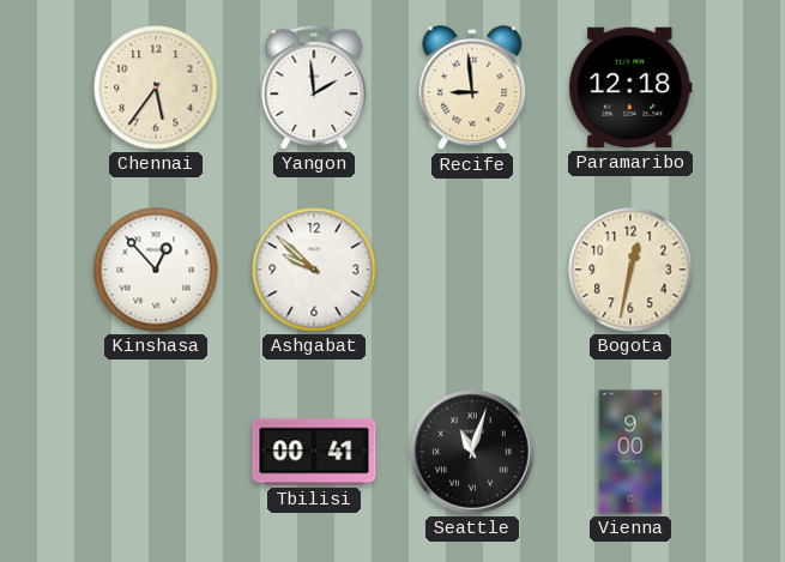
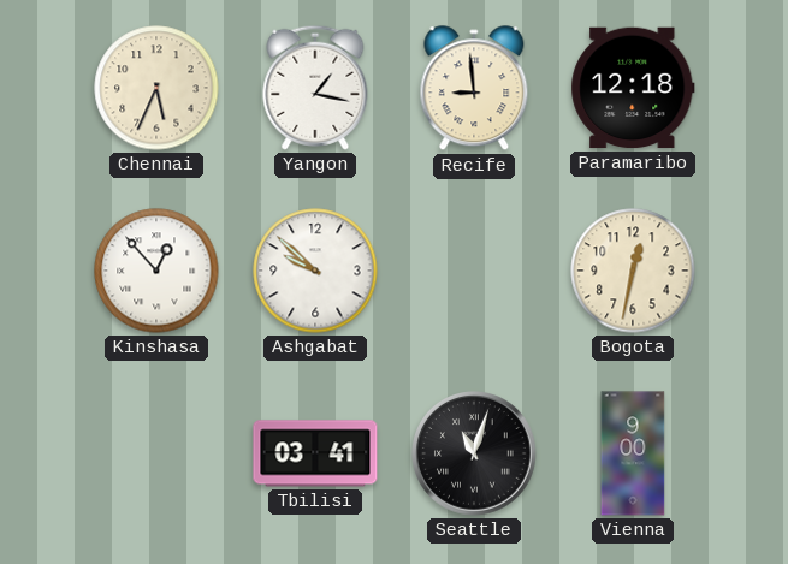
Chennai: 5:36 -> 5:34
Yangon: 1:59 -> 1:17
Tbilisi: 00:41 -> 03:41
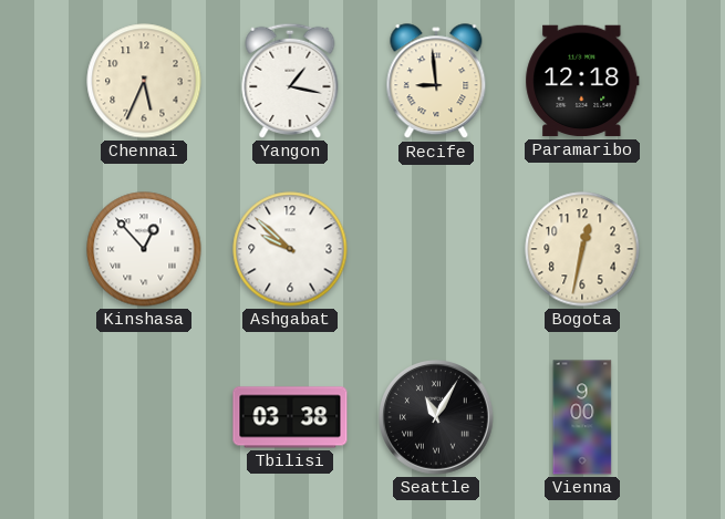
Tbilisi: 03:41 -> 03:38
Seattle: 11:03 -> 11:05
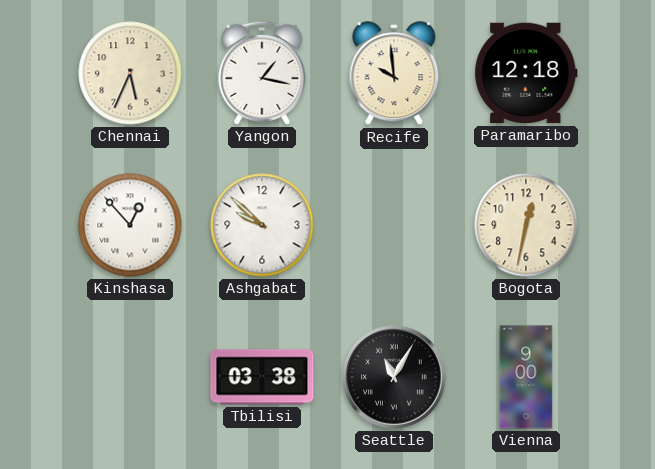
Recife: 8:59 -> 9:59
